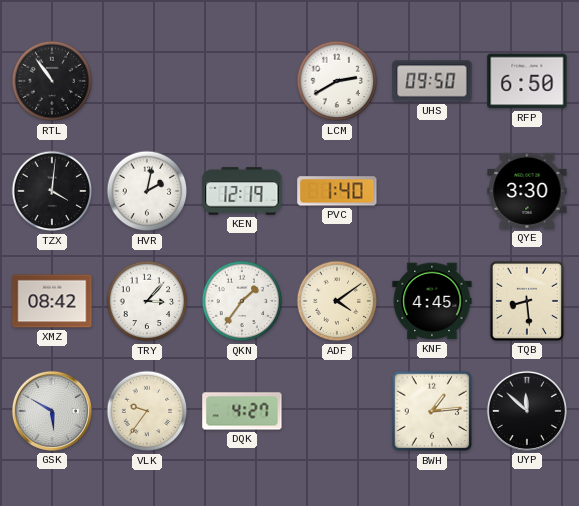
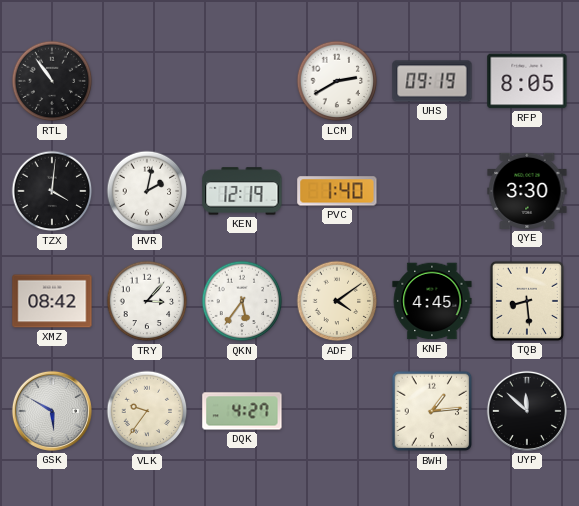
UHS: 09:50 -> 09:19
RFP: 6:50 -> 8:05
QKN: 1:36 -> 5:36
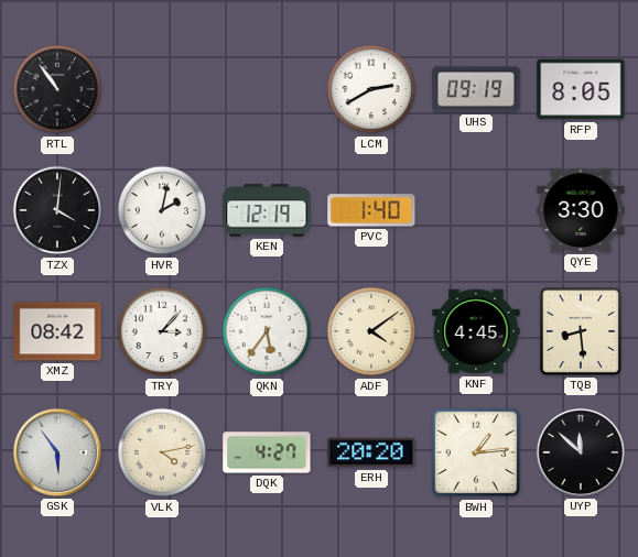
GSK: 5:50 -> 5:54
VLK: 9:36 -> 4:13
ERH: none -> 20:20
